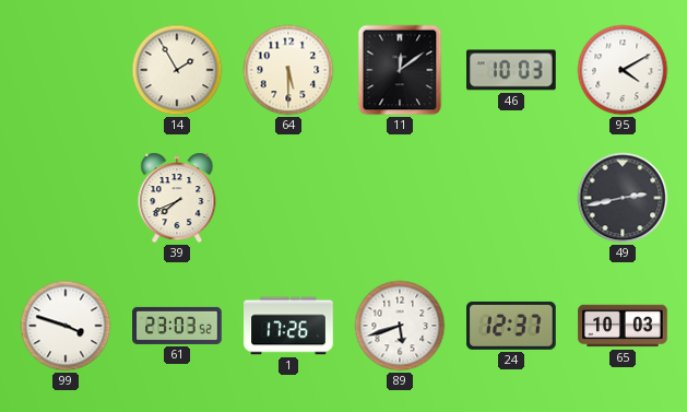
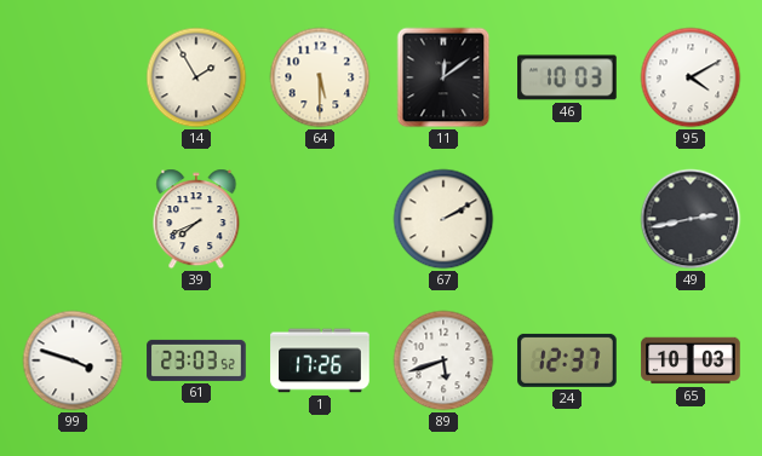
67: none -> 2:10
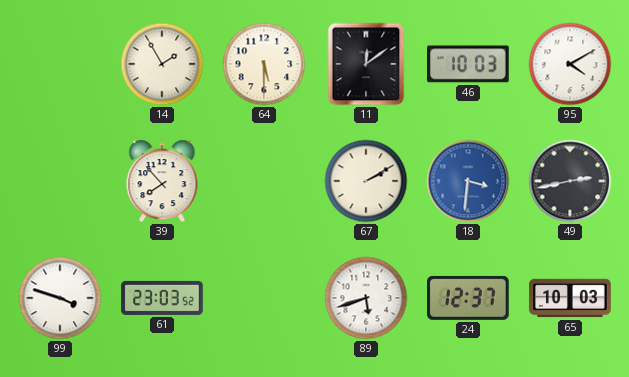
39: 7:41 -> 7:53
18: none -> 3:31
1: 17:26 -> none
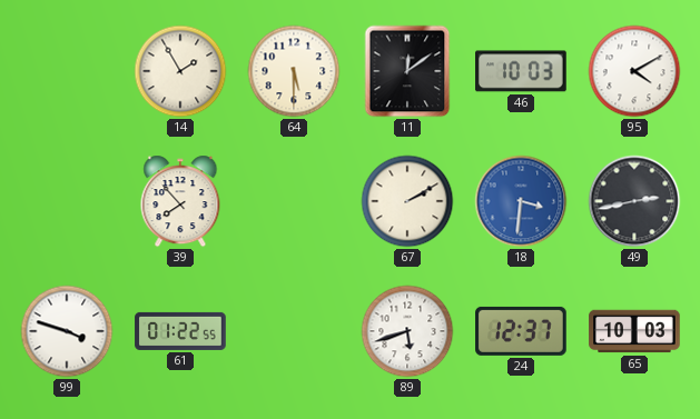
61: 23:03 -> 01:22
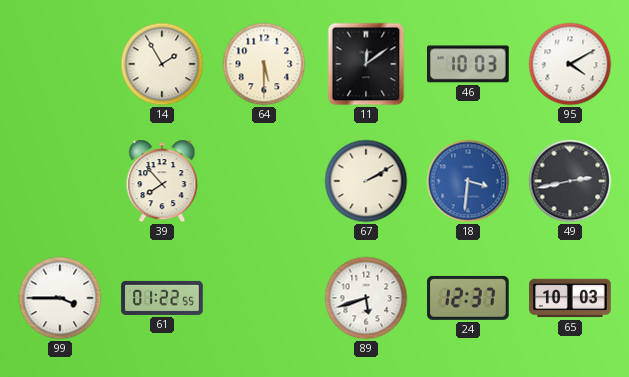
99: 3:48 -> 3:45
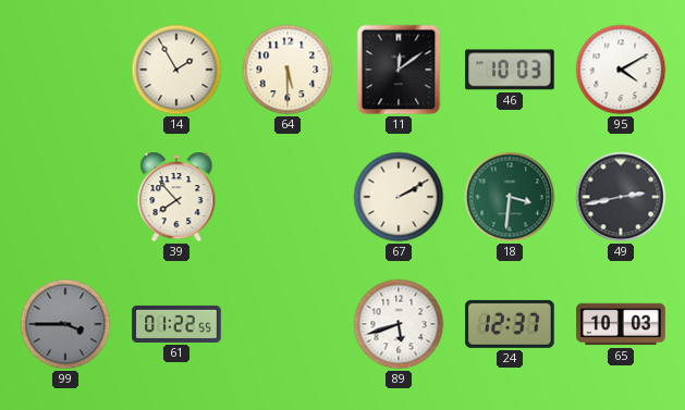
18 dial: blue -> green
99 dial: white -> grey
